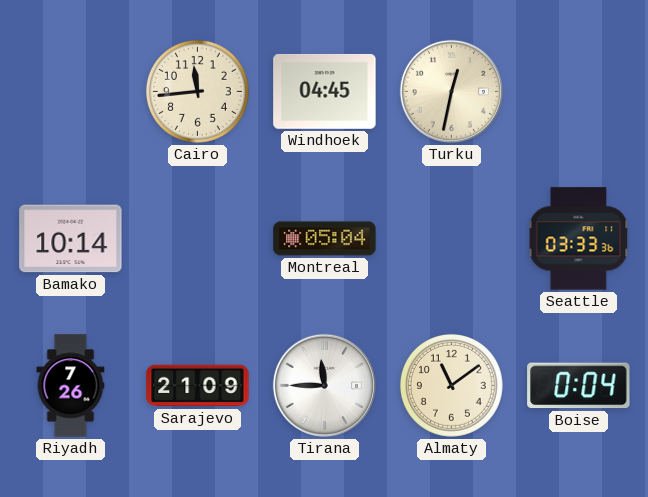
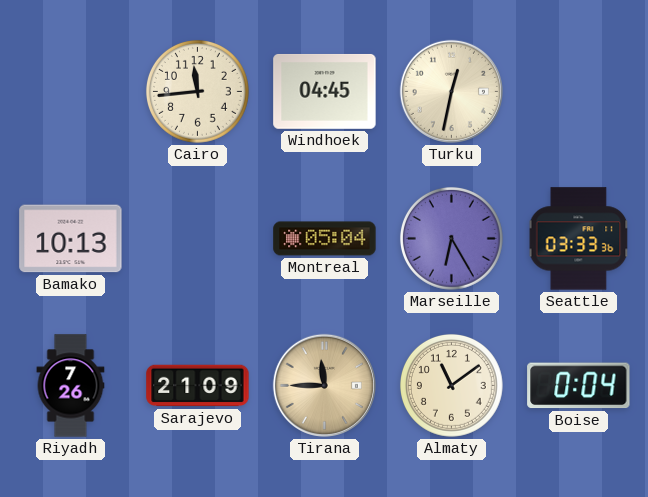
Bamako: 10:14 -> 10:13
Marseille: none -> 6:25
Tirana dial: white -> champagne
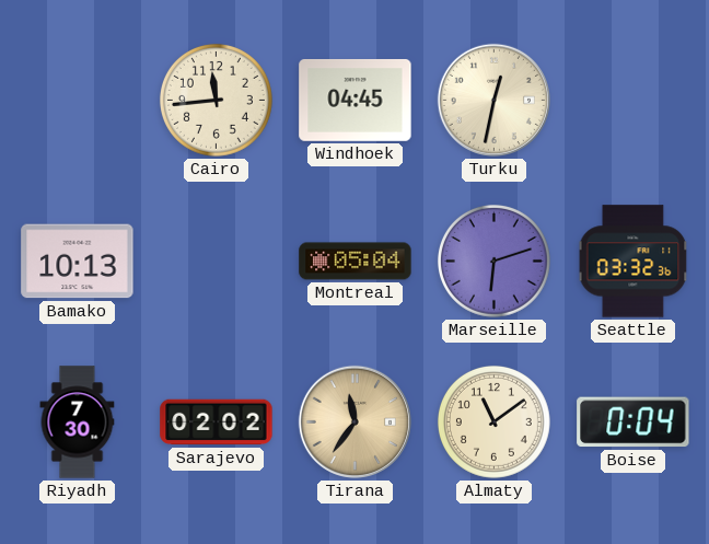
Marseille: 6:25 -> 6:12
Seattle: 03:33 -> 03:32
Riyadh: 7:26 -> 7:30
Sarajevo: 21:09 -> 02:02
Tirana: 11:45 -> 11:36
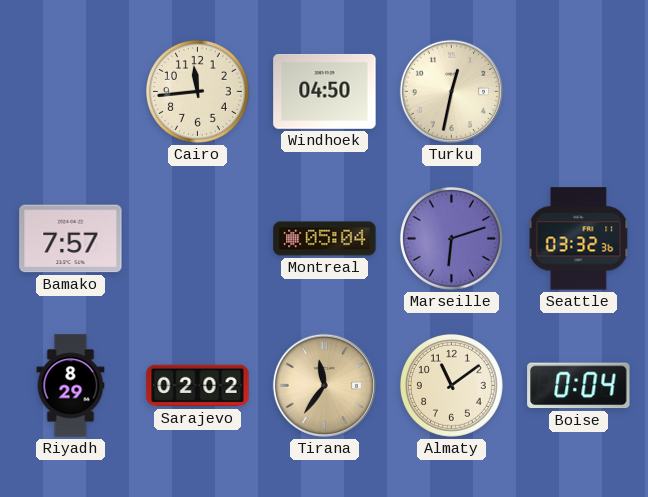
Windhoek: 04:45 -> 04:50
Bamako: 10:13 -> 7:57
Riyadh: 7:30 -> 8:29
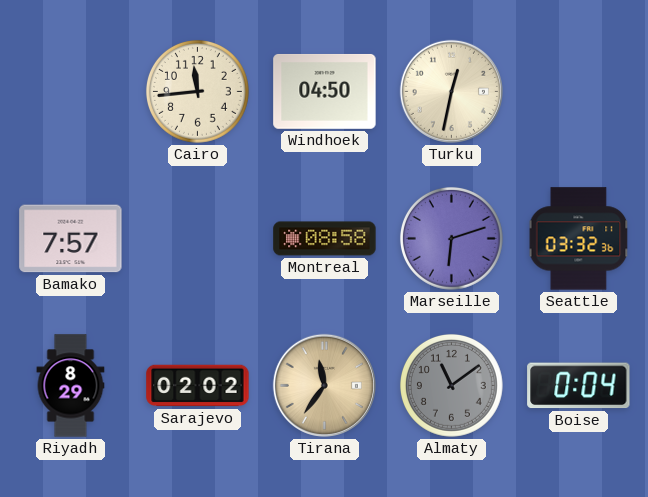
Montreal: 05:04 -> 08:58
Almaty dial: cream -> grey
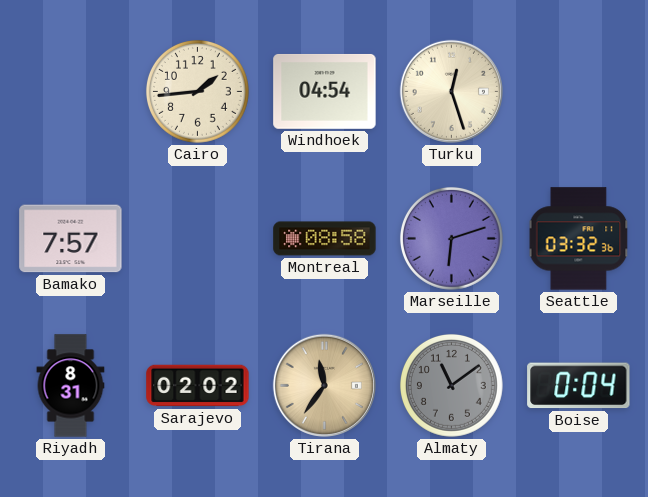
Cairo: 11:44 -> 1:44
Windhoek: 04:50 -> 04:54
Turku: 12:32 -> 12:27
Riyadh: 8:29 -> 8:31
